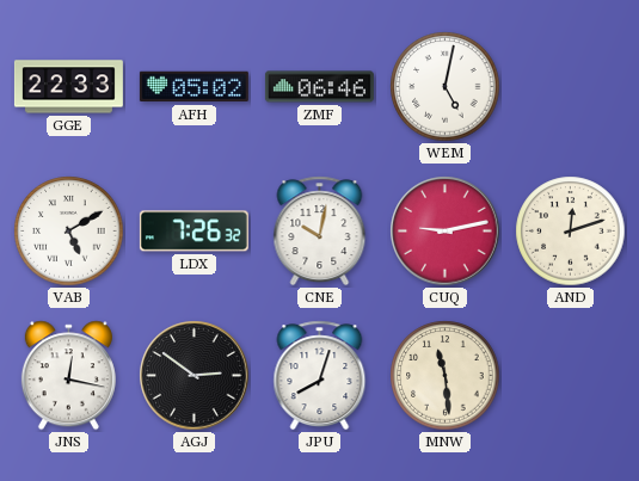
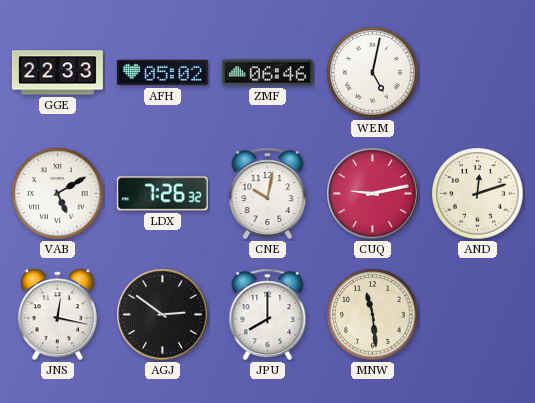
JPU: 8:03 -> 8:00
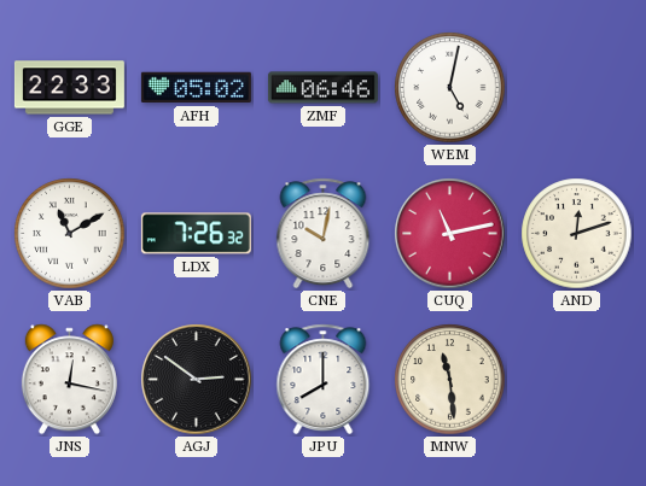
VAB: 5:10 -> 11:10
CUQ: 9:13 -> 11:13
